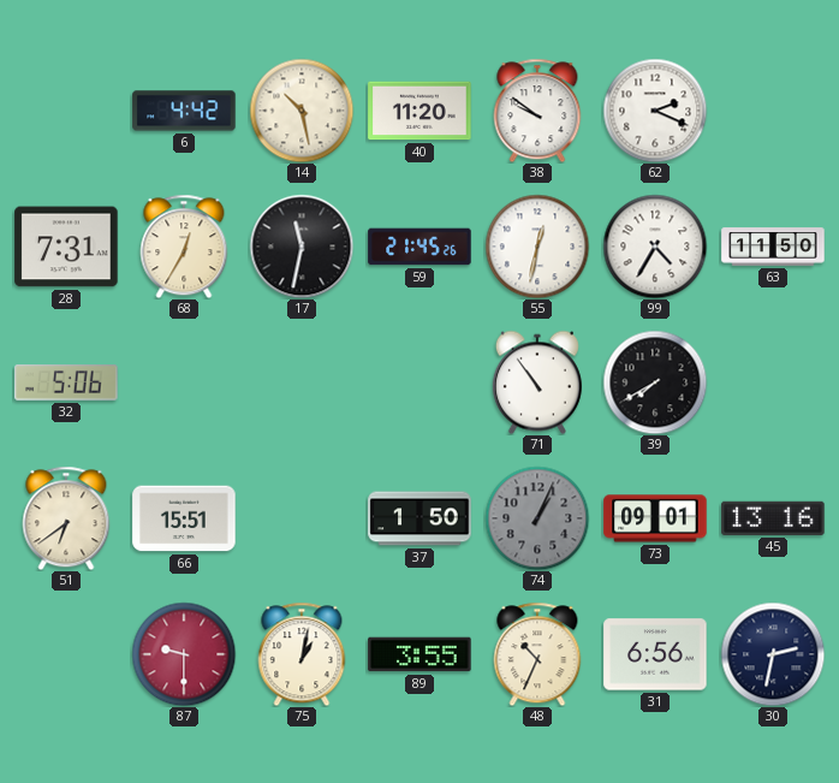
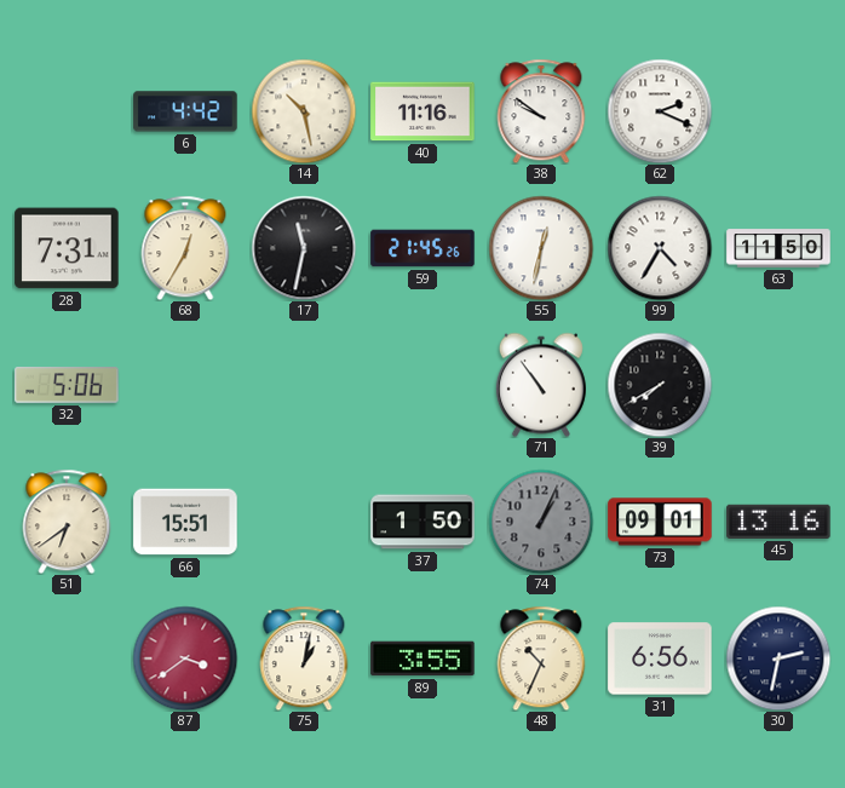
40: 11:20 -> 11:16
87: 9:30 -> 3:39
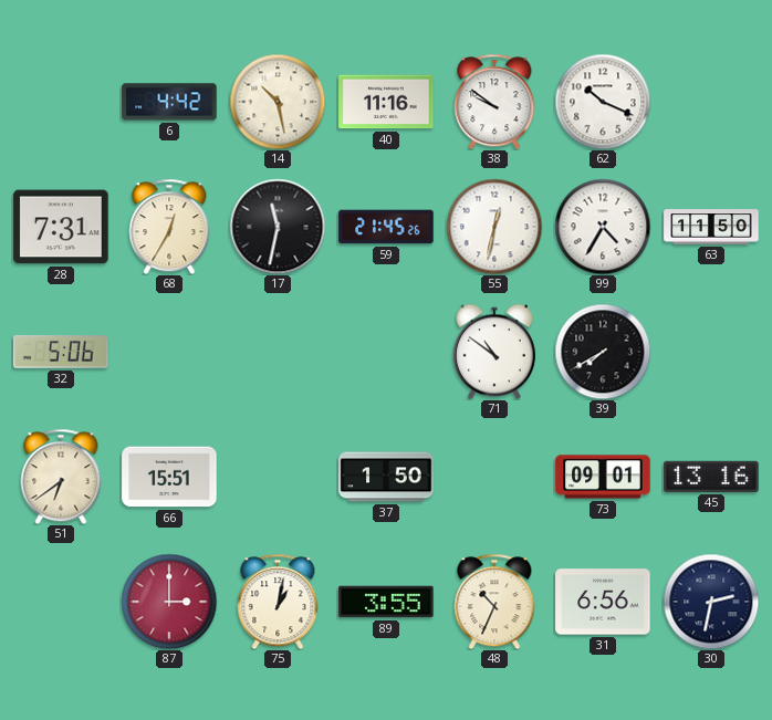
62: 2:19 -> 10:19
71: 10:54 -> 10:51
74: 1:04 -> none
87: 3:39 -> 3:00
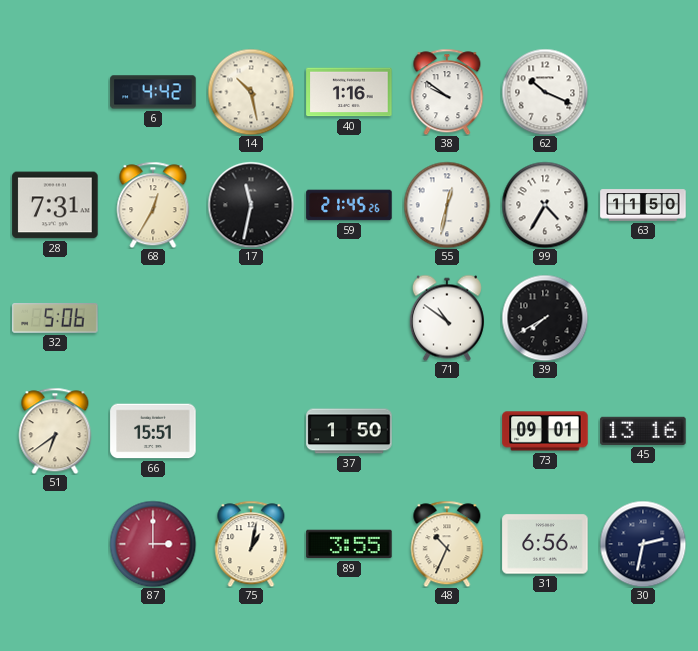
40: 11:16 -> 1:16
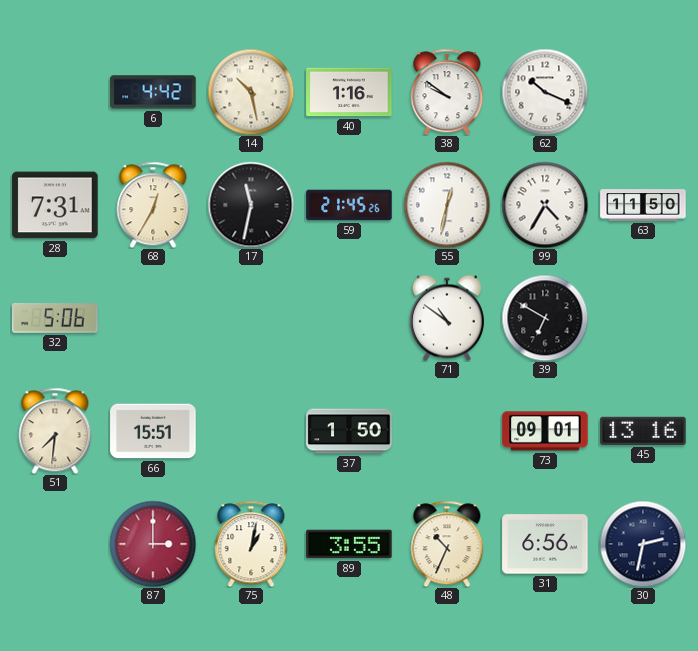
39: 7:40 -> 6:50
51: 6:39 -> 7:31
